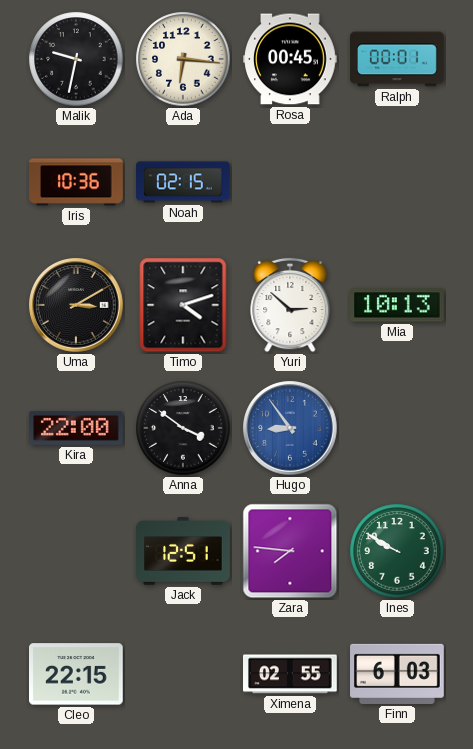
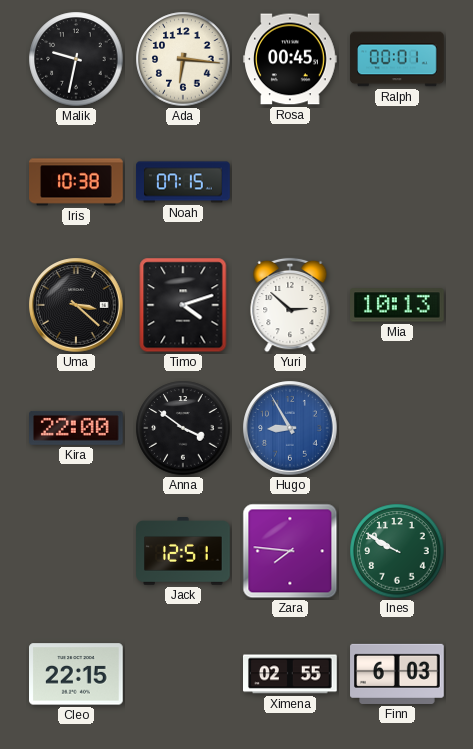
Iris: 10:36 -> 10:38
Noah: 02:15 -> 07:15
Uma: 3:10 -> 3:22
Hugo: 8:54 -> 8:55
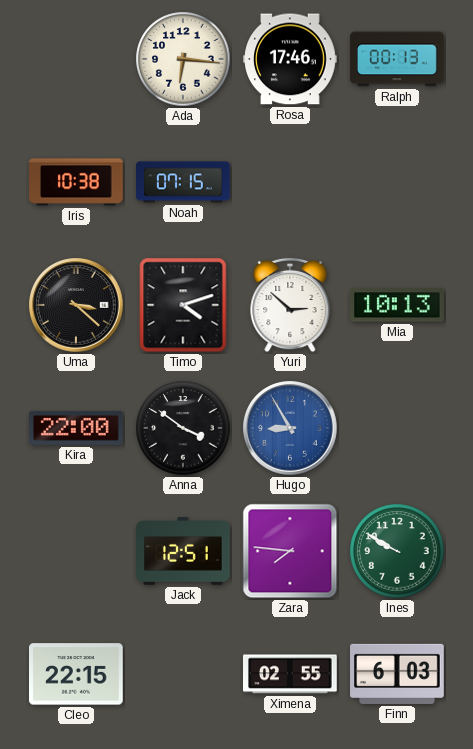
Malik: 9:32 -> none
Rosa: 00:45 -> 17:46
Ralph: 00:01 -> 00:13
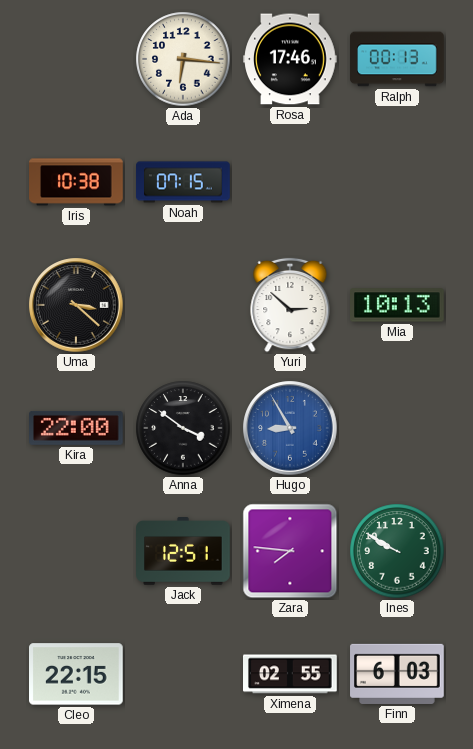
Timo: 4:12 -> none
